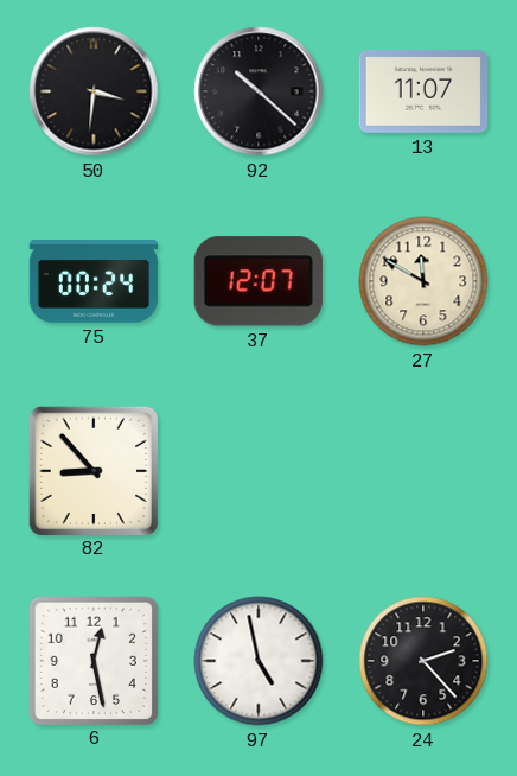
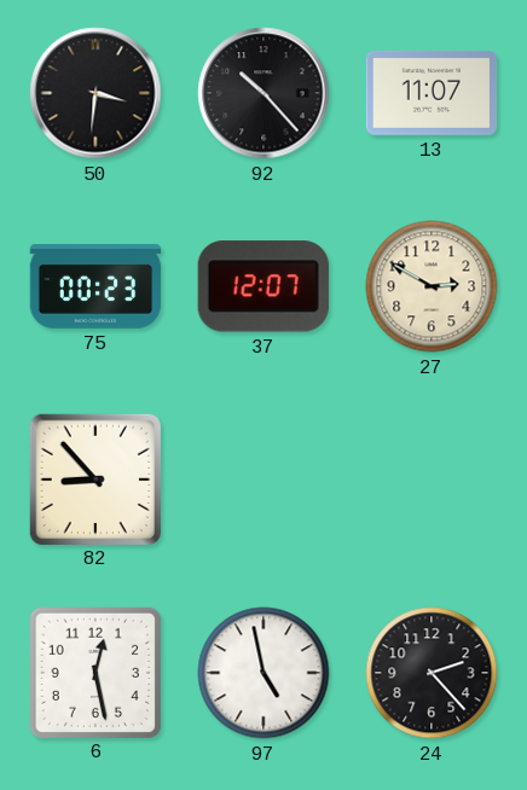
92: 10:22 -> 10:23
75: 00:24 -> 00:23
27: 11:50 -> 2:50
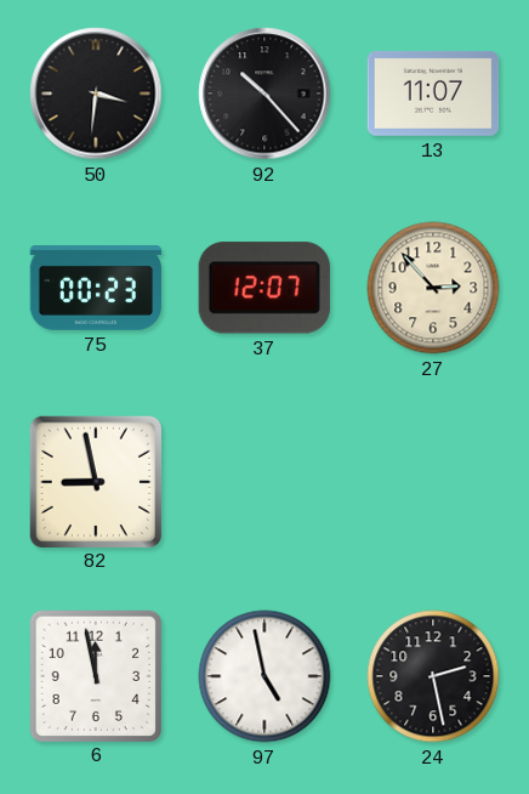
27: 2:50 -> 2:53
82: 8:53 -> 8:58
6: 12:28 -> 11:58
24: 2:23 -> 2:28
